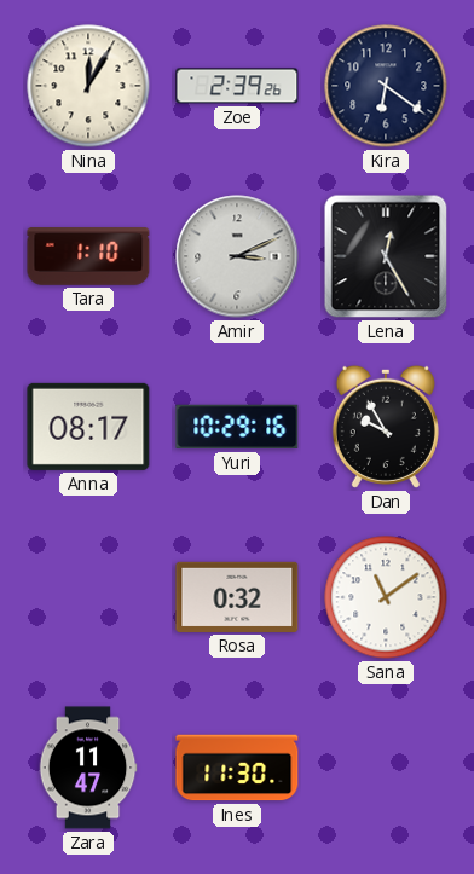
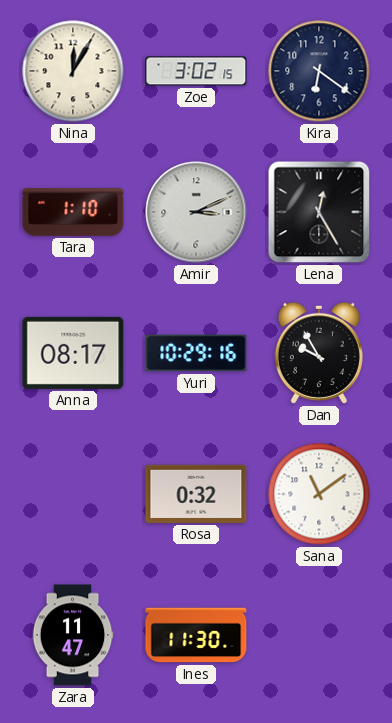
Zoe: 2:39 -> 3:02
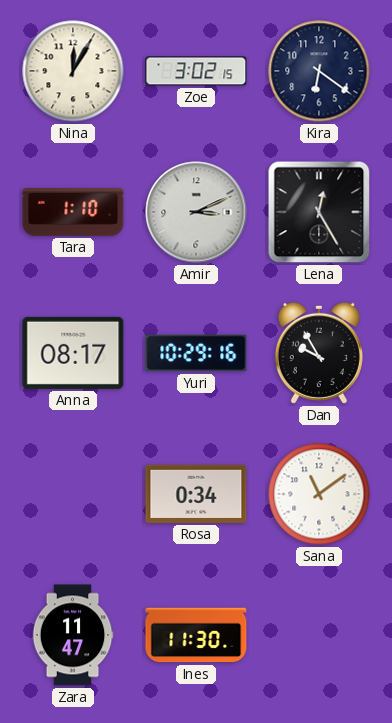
Rosa: 0:32 -> 0:34
